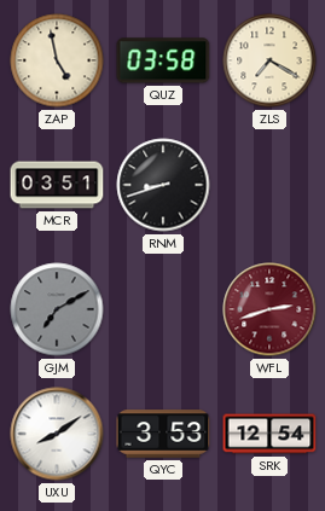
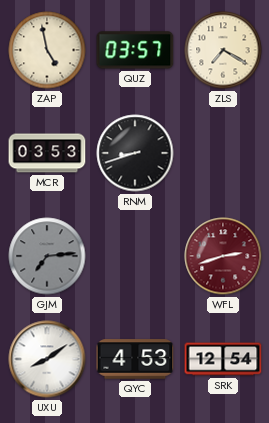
QUZ: 03:58 -> 03:57
MCR: 03:51 -> 03:53
GJM: 7:10 -> 7:14
QYC: 3:53 -> 4:53
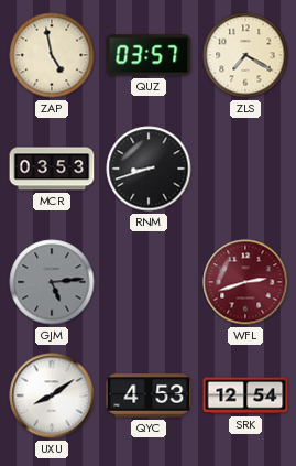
GJM: 7:14 -> 5:14
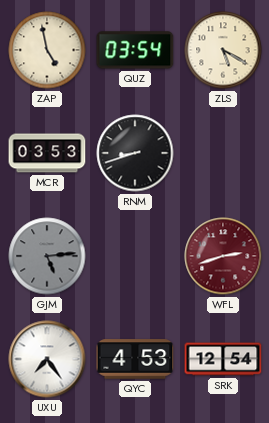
QUZ: 03:57 -> 03:54
ZLS: 7:20 -> 5:20
UXU: 8:09 -> 7:24
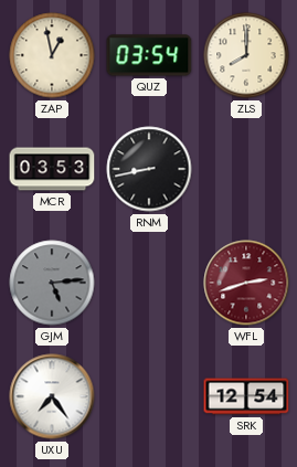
ZAP: 4:58 -> 12:58
ZLS: 5:20 -> 8:00
RNM: 8:42 -> 8:43
QYC: 4:53 -> none
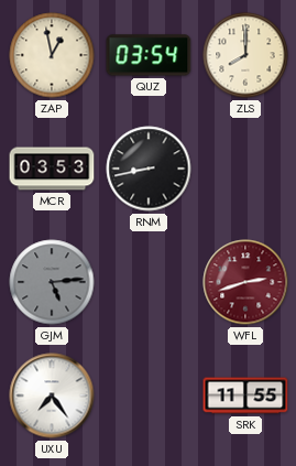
SRK: 12:54 -> 11:55
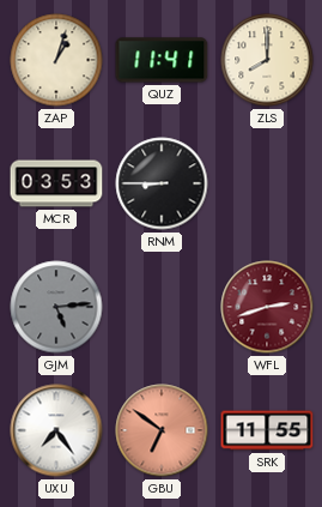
ZAP: 12:58 -> 1:03
QUZ: 03:54 -> 11:41
RNM: 8:43 -> 8:45
GBU: none -> 6:51
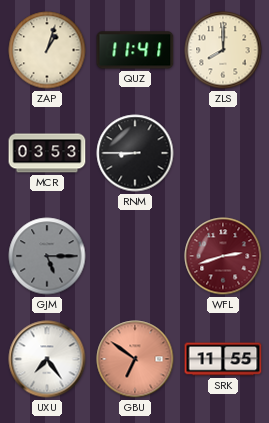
GJM: 5:14 -> 5:15
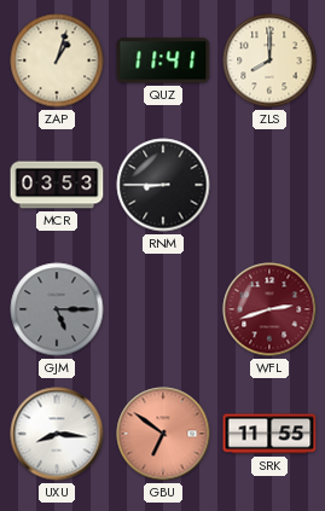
UXU: 7:24 -> 8:16
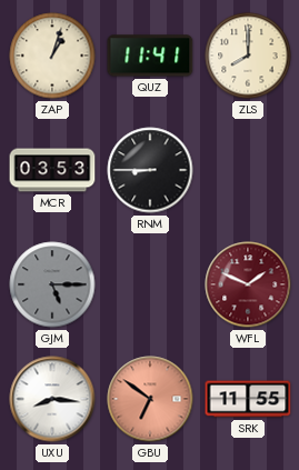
WFL: 2:42 -> 1:49
